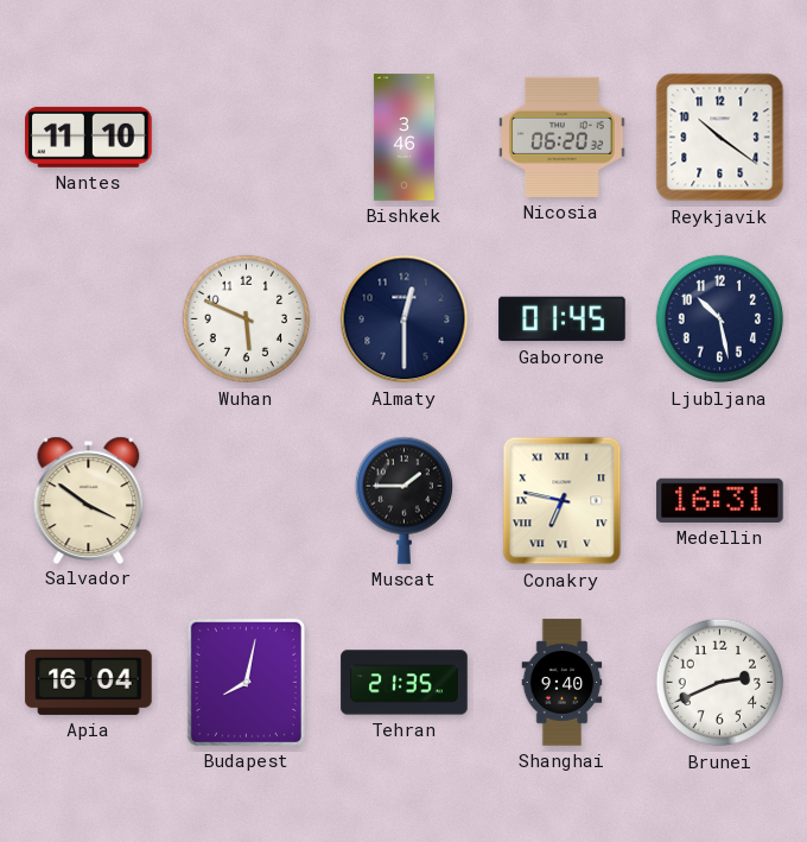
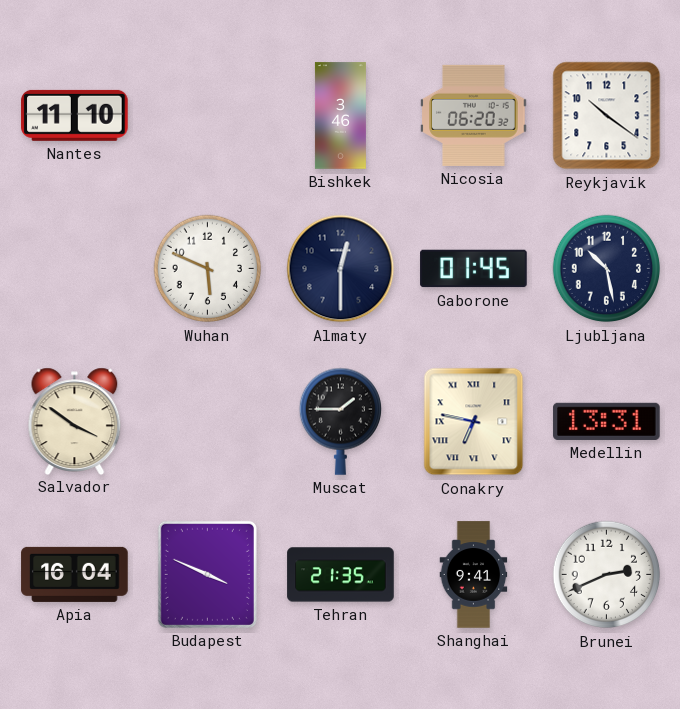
Medellin: 16:31 -> 13:31
Budapest: 8:02 -> 3:49
Shanghai: 9:40 -> 9:41
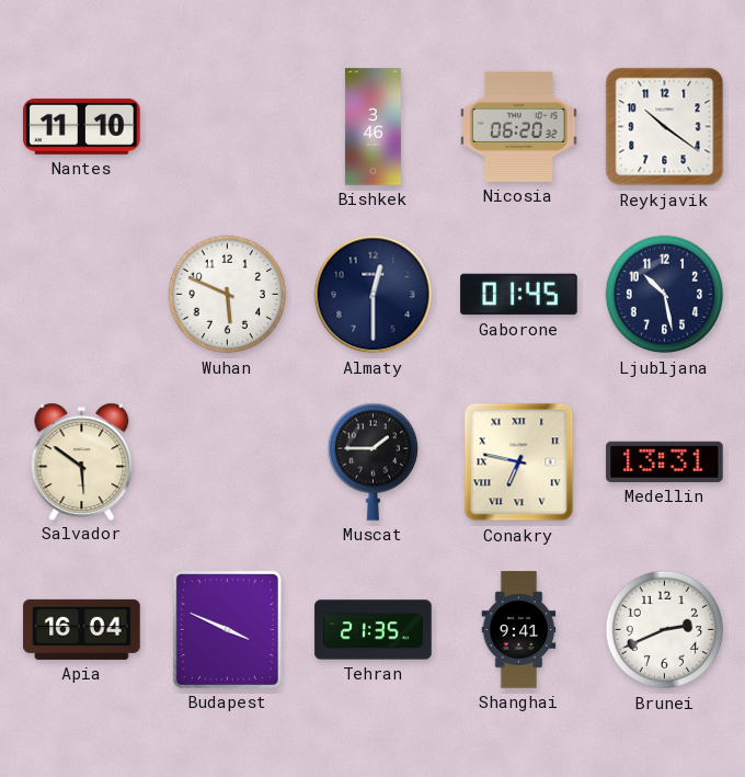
Salvador: 3:51 -> 5:51
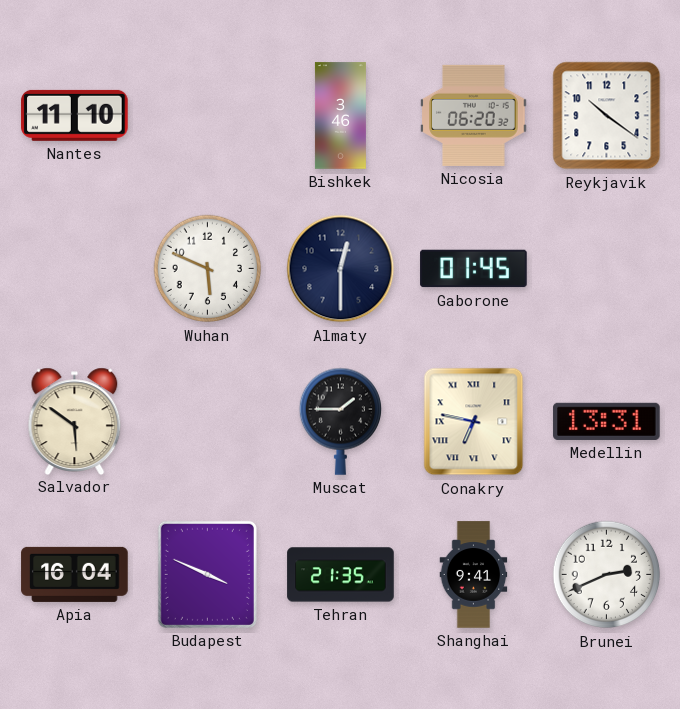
Ljubljana: 10:28 -> none
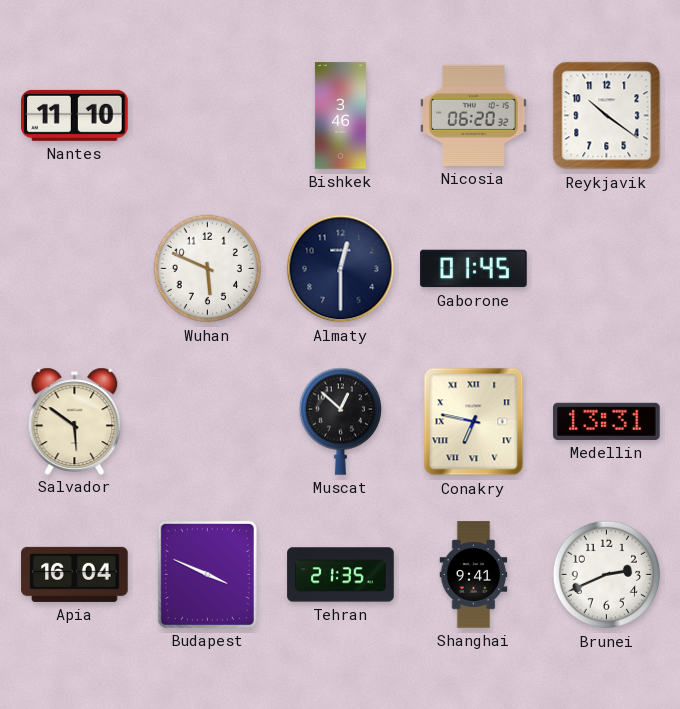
Muscat: 1:45 -> 12:52
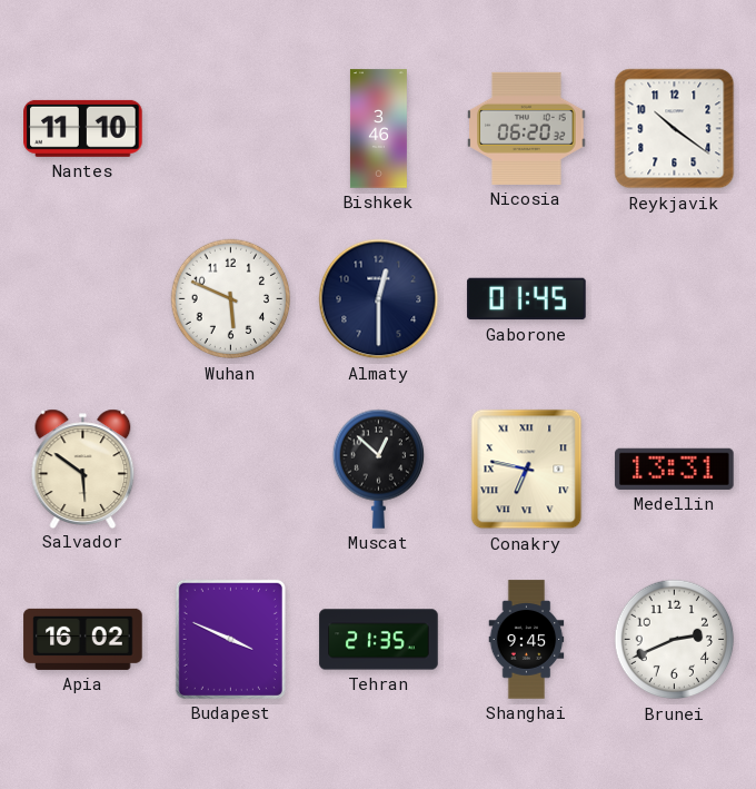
Apia: 16:04 -> 16:02
Shanghai: 9:41 -> 9:45
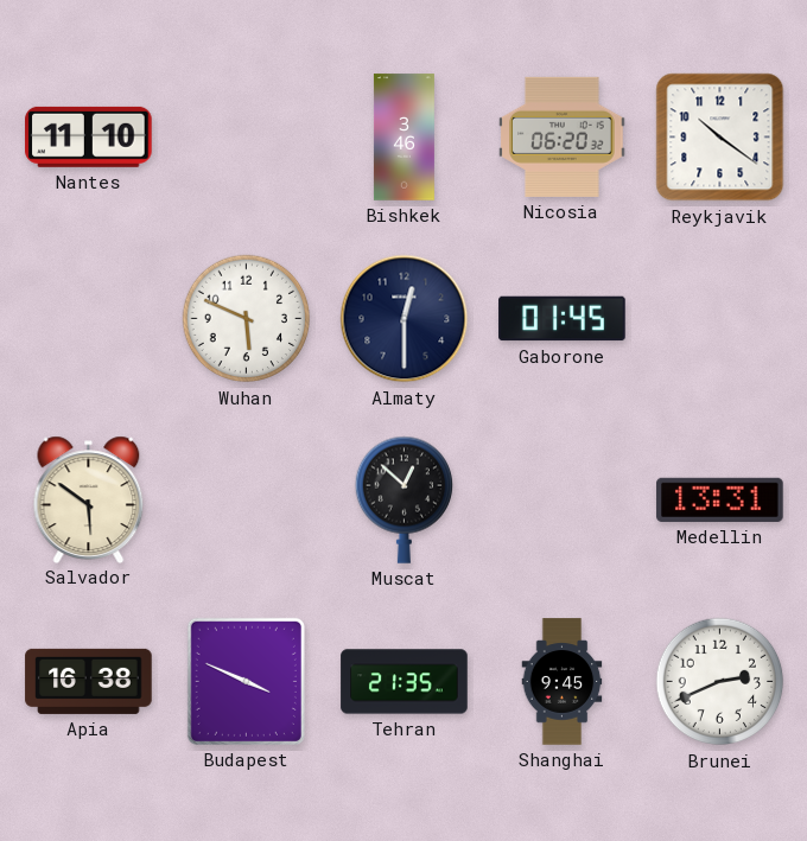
Conakry: 6:47 -> none
Apia: 16:02 -> 16:38
